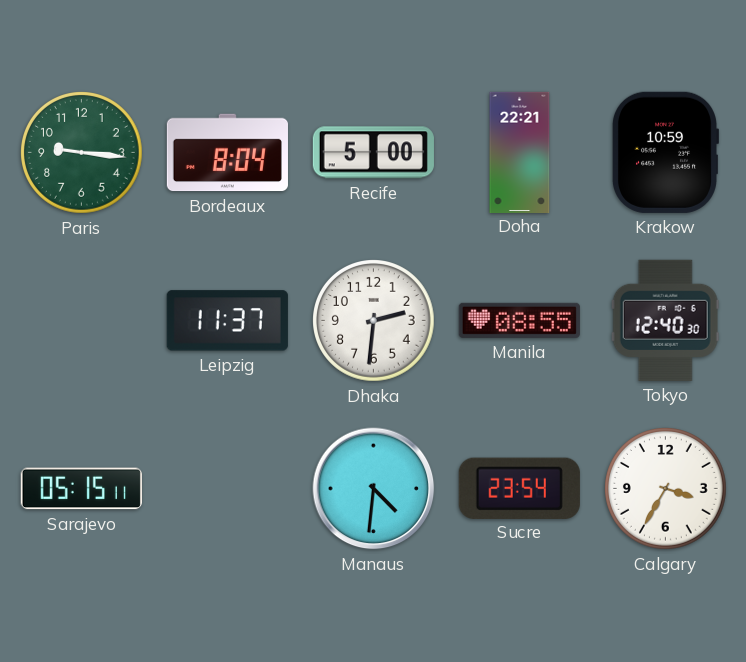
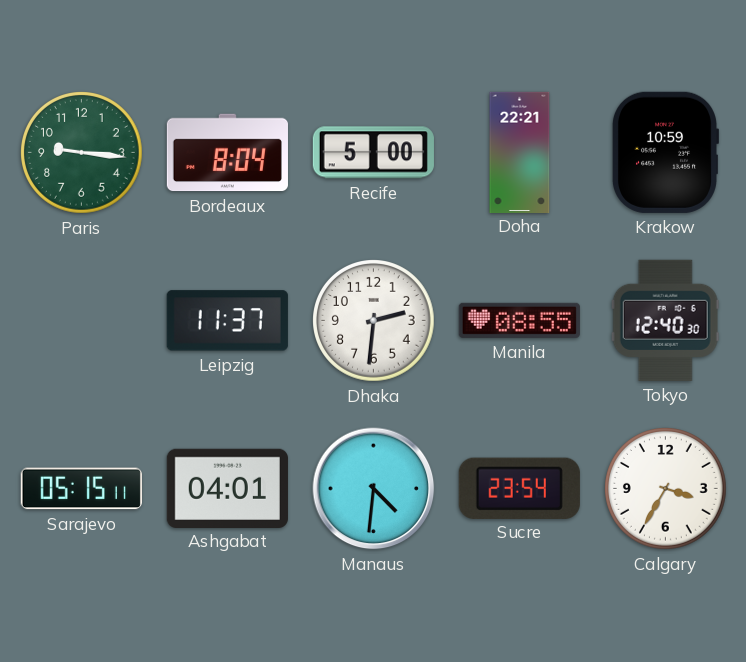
Ashgabat: none -> 04:01
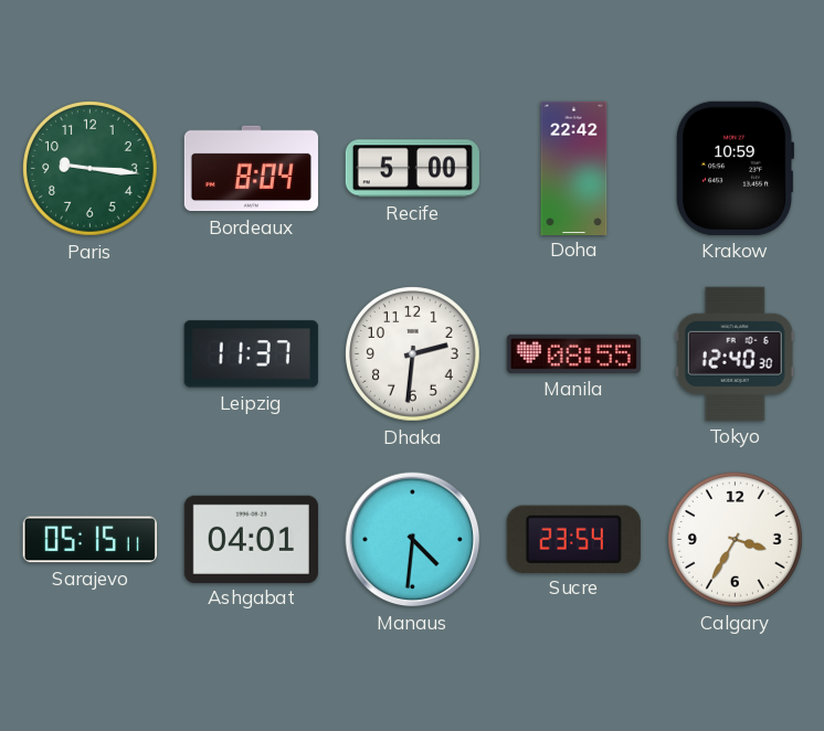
Doha: 22:21 -> 22:42
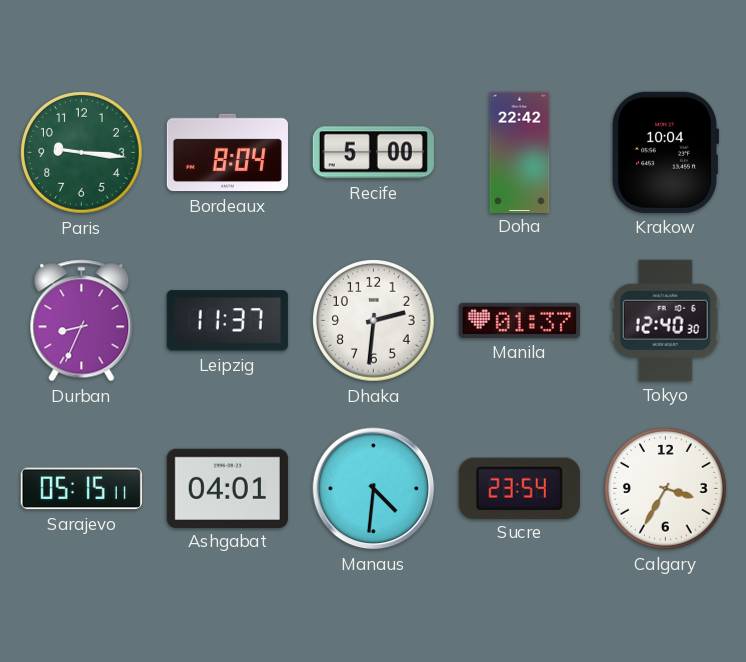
Krakow: 10:59 -> 10:04
Durban: none -> 8:34
Manila: 08:55 -> 01:37
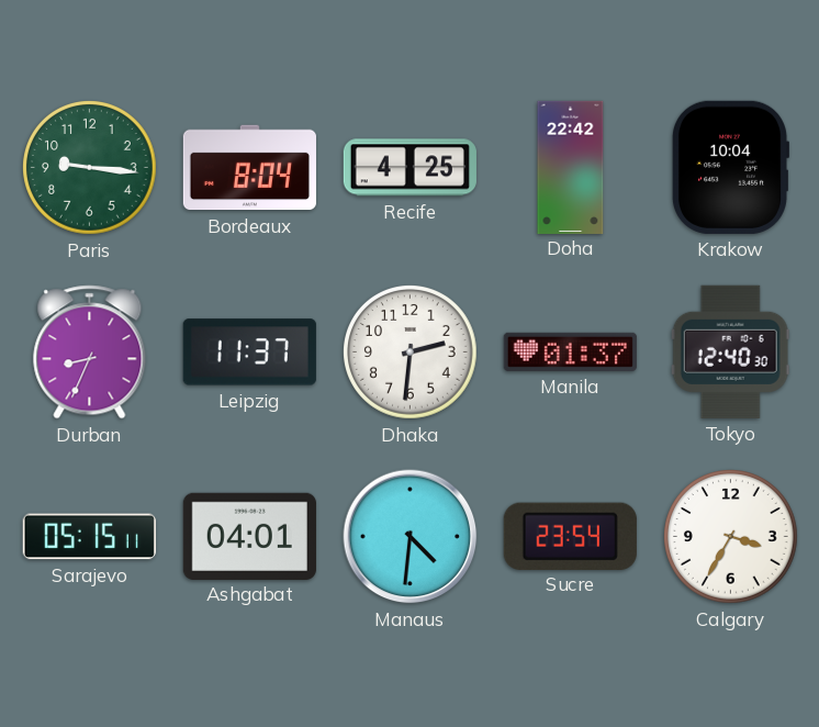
Recife: 5:00 -> 4:25
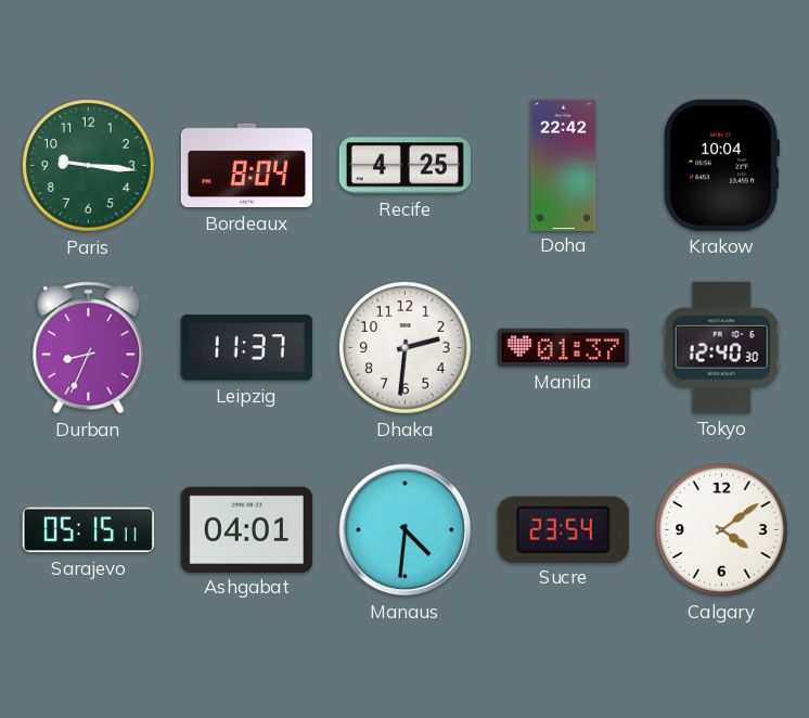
Calgary: 3:35 -> 4:09
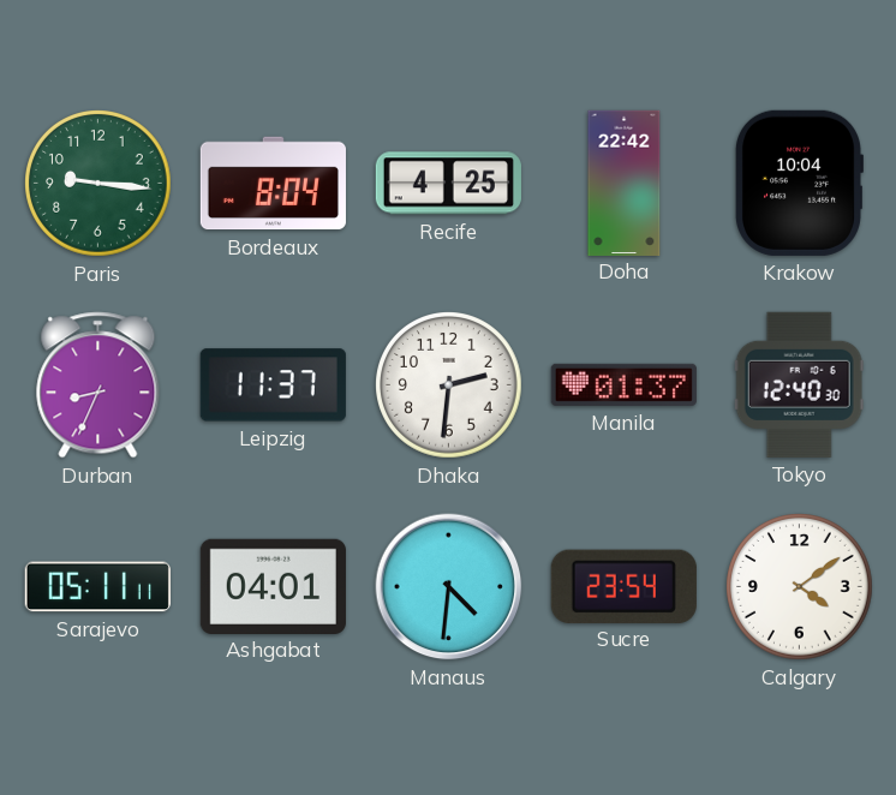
Sarajevo: 05:15 -> 05:11
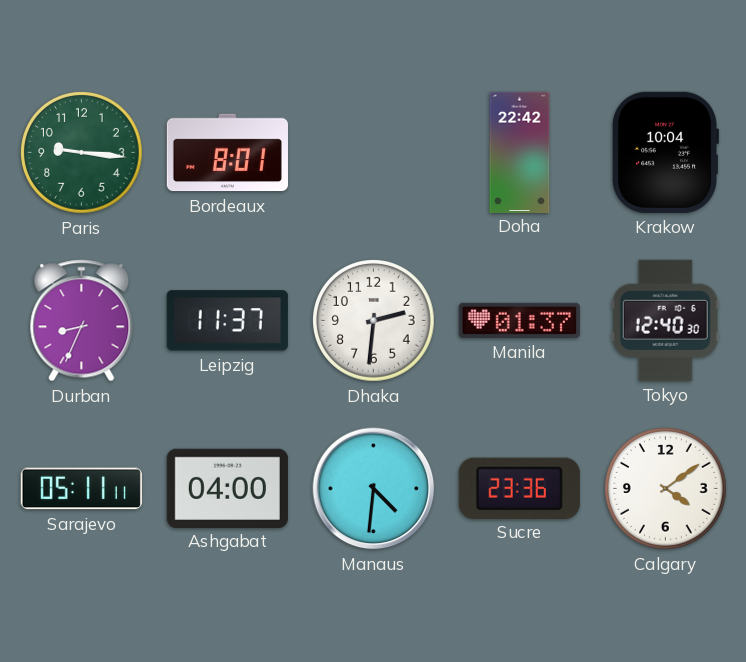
Bordeaux: 8:04 -> 8:01
Recife: 4:25 -> none
Ashgabat: 04:01 -> 04:00
Sucre: 23:54 -> 23:36
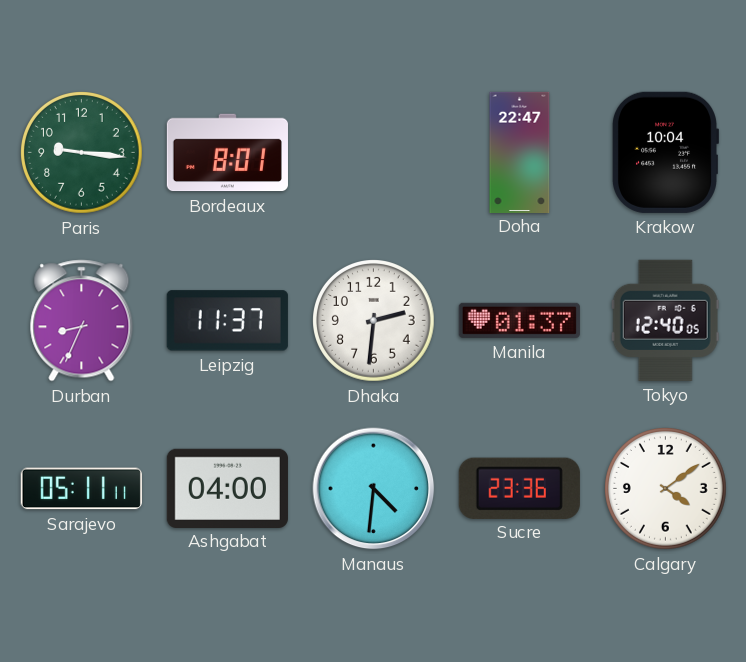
Doha: 22:42 -> 22:47
Tokyo: 12:40:30 -> 12:40:05
